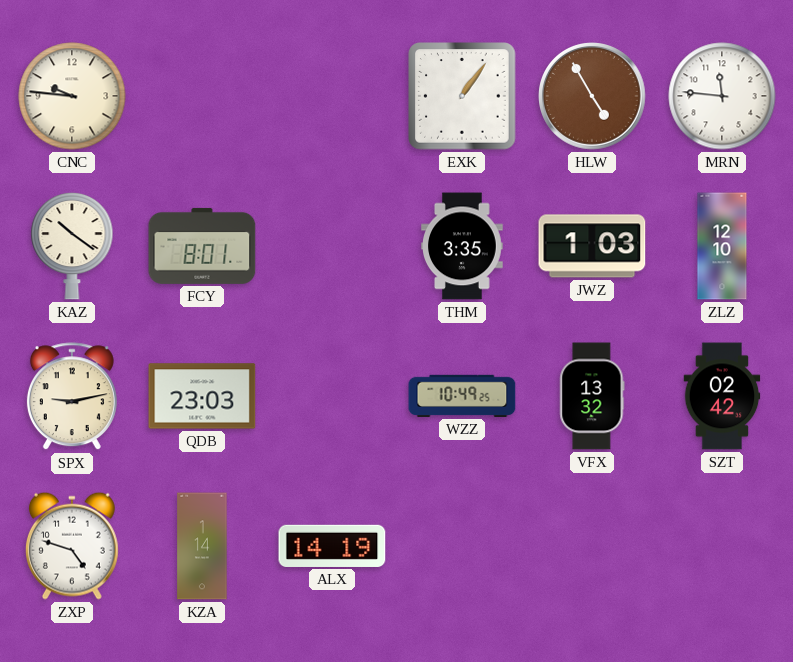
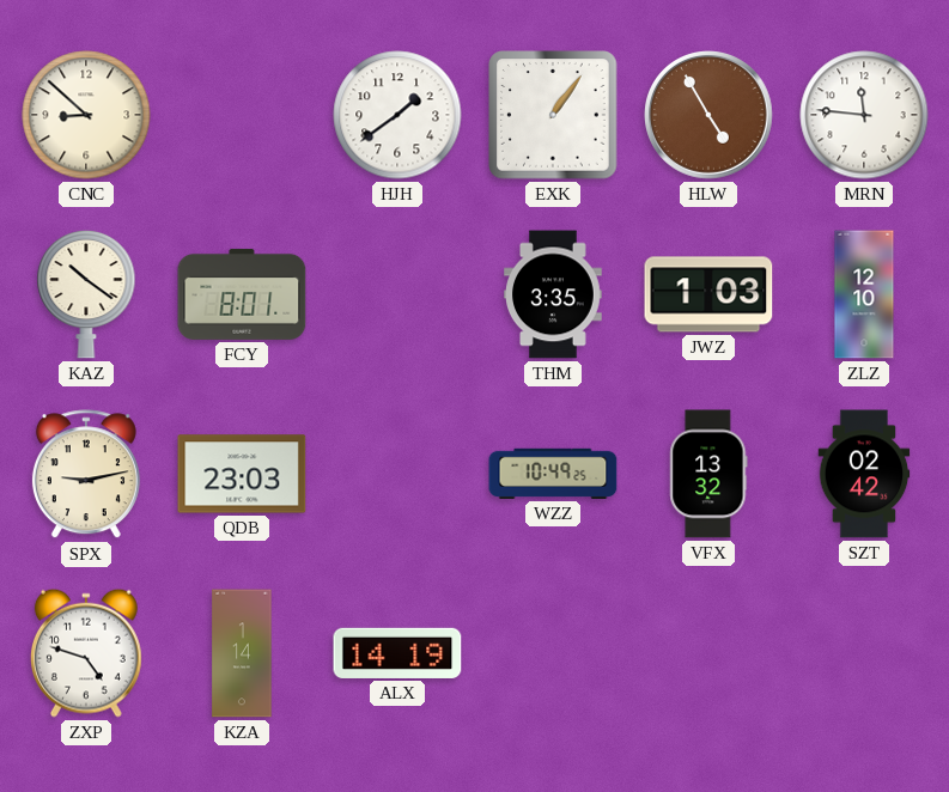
CNC: 9:46 -> 8:52
HJH: none -> 1:39
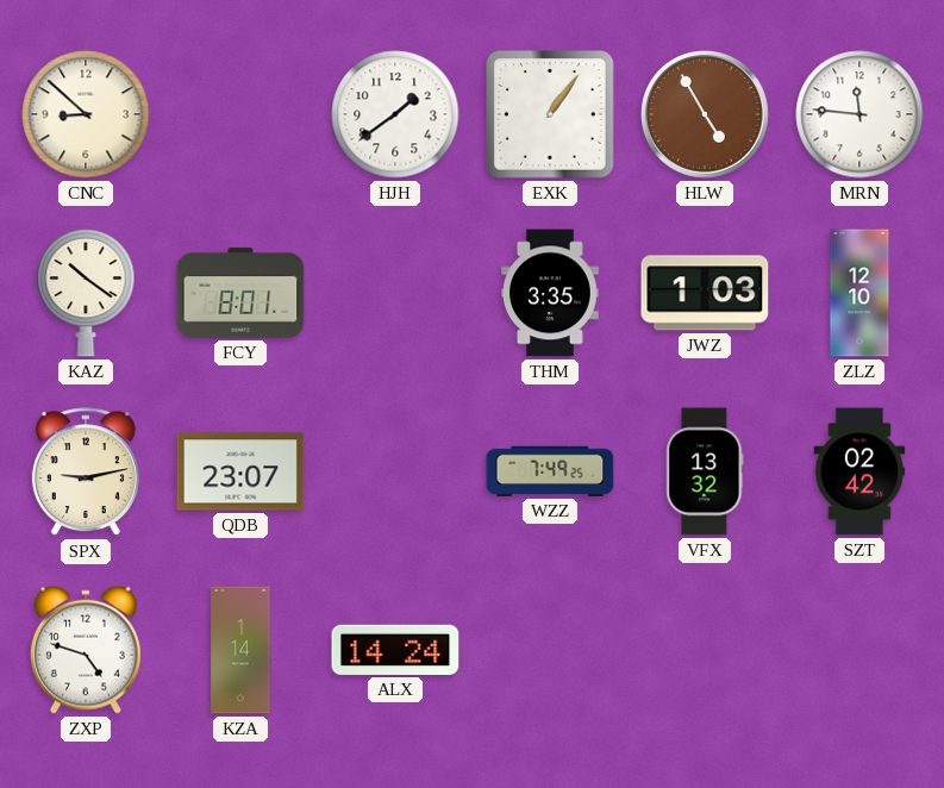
QDB: 23:03 -> 23:07
WZZ: 10:49 -> 7:49
ALX: 14:19 -> 14:24
